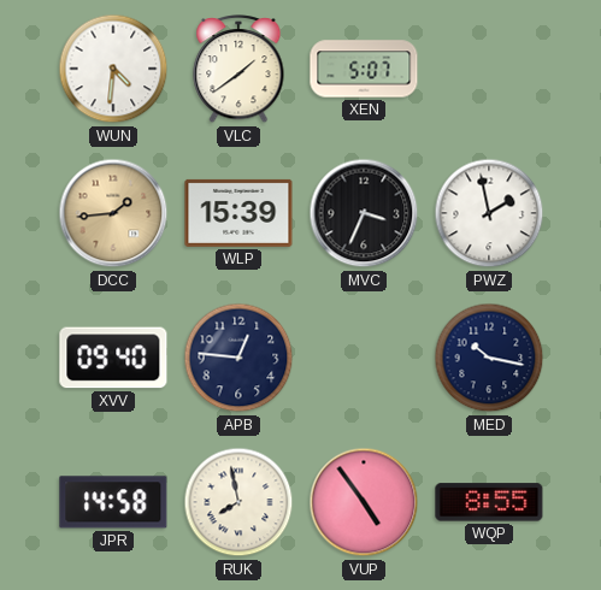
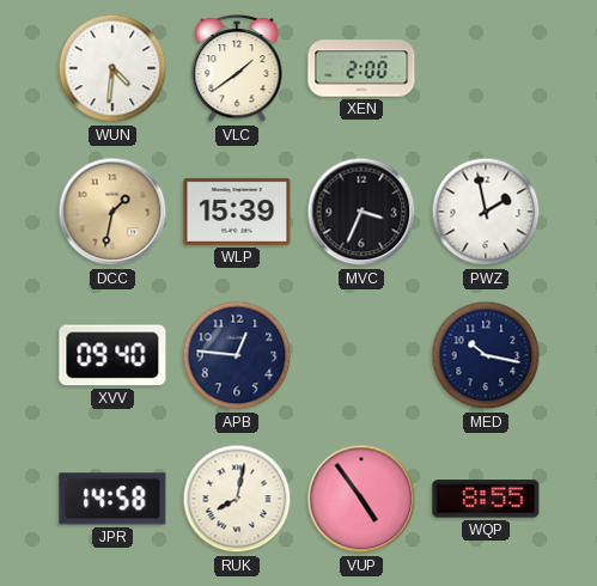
XEN: 5:07 -> 2:00
DCC: 1:44 -> 1:32
RUK: 7:58 -> 8:02
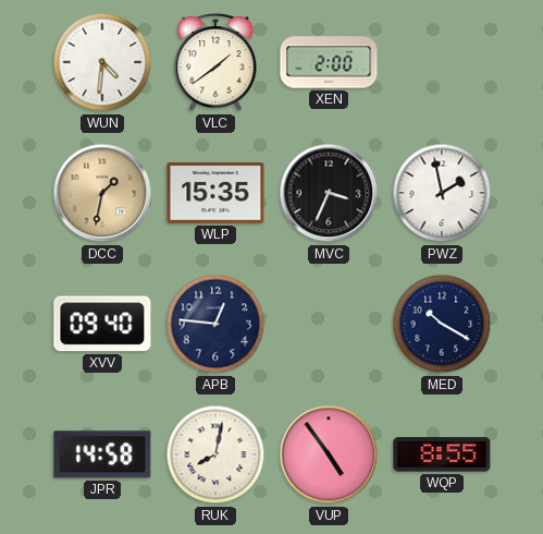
WLP: 15:39 -> 15:35
MED: 10:17 -> 10:20
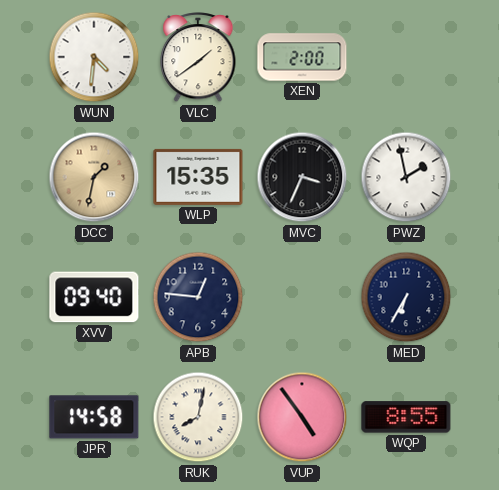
MED: 10:20 -> 6:35
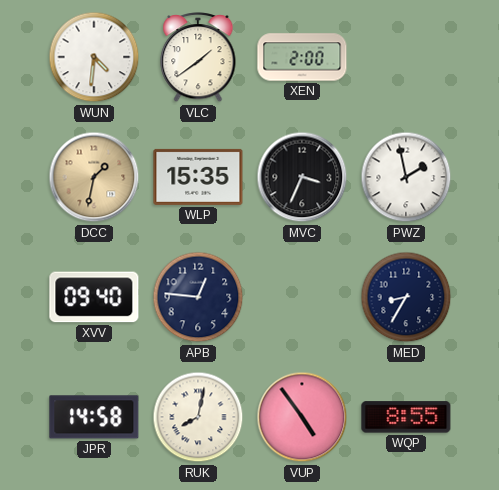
MED: 6:35 -> 8:35
